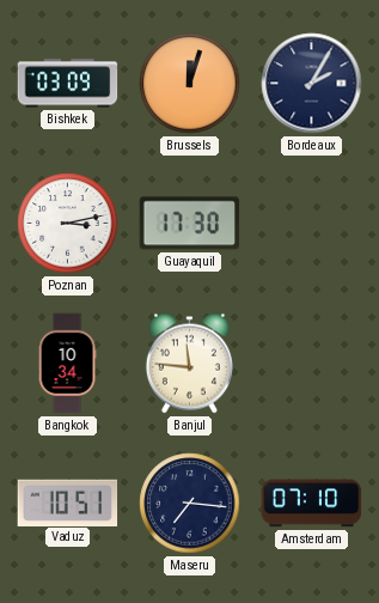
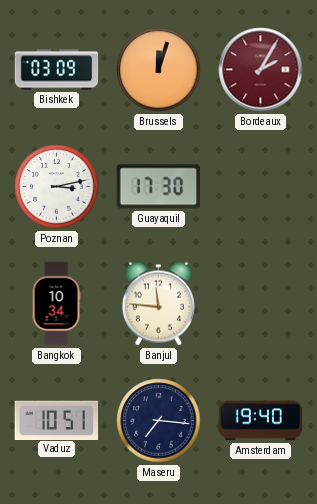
Bordeaux dial: navy -> burgundy
Amsterdam: 07:10 -> 19:40
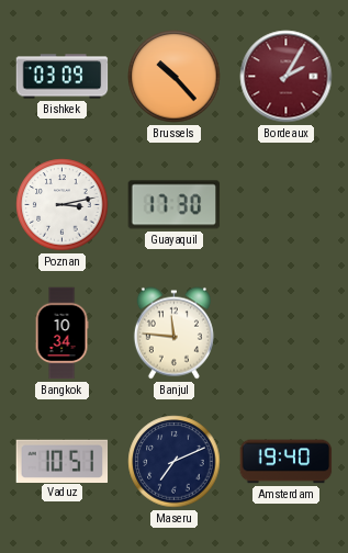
Brussels: 12:03 -> 10:23
Maseru: 7:16 -> 7:11
